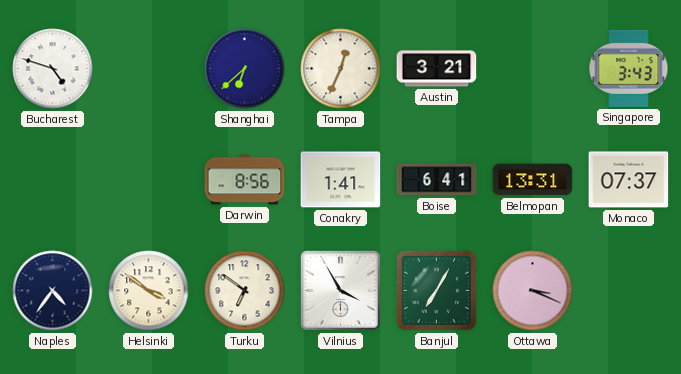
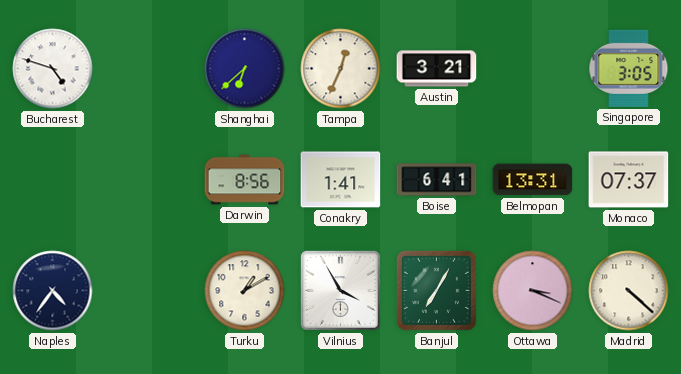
Singapore: 3:43 -> 3:05
Helsinki: 3:51 -> none
Turku: 6:51 -> 1:10
Madrid: none -> 4:22
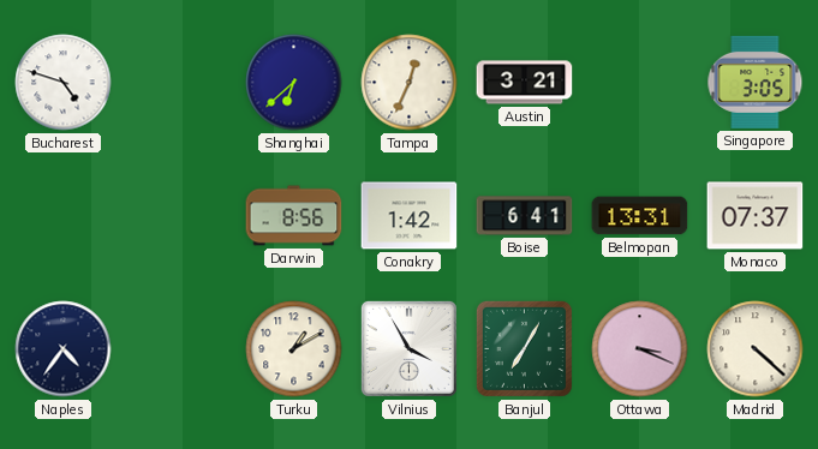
Conakry: 1:41 -> 1:42
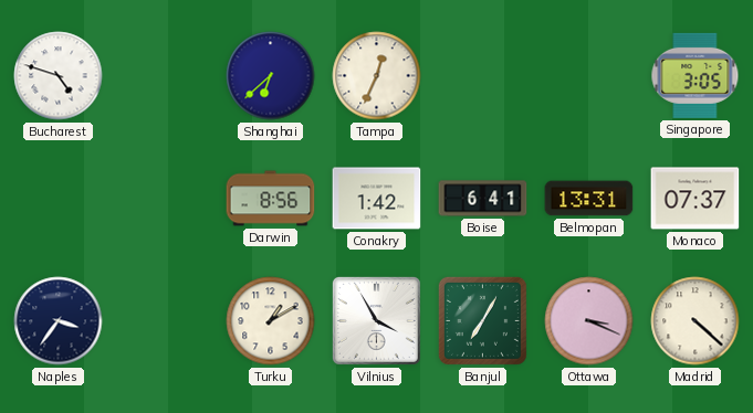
Austin: 3:21 -> none
Naples: 4:36 -> 3:36
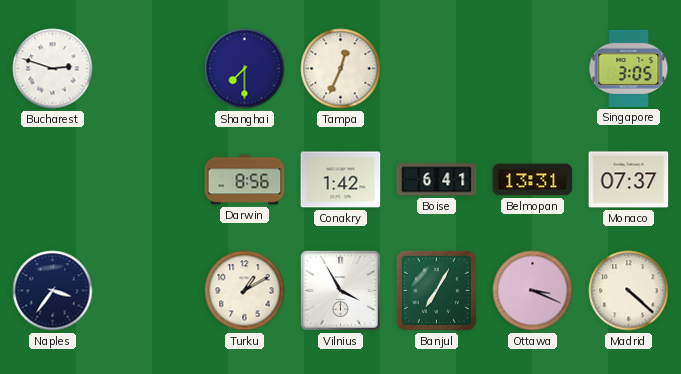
Bucharest: 4:48 -> 2:48
Shanghai: 6:38 -> 7:30
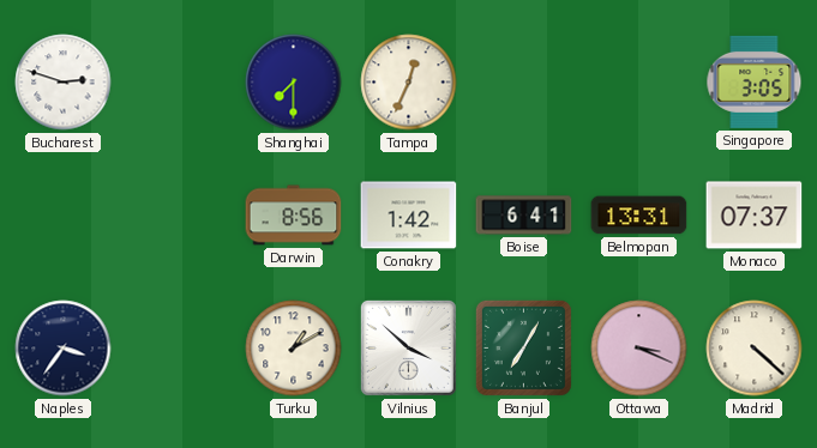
Vilnius: 3:55 -> 3:52
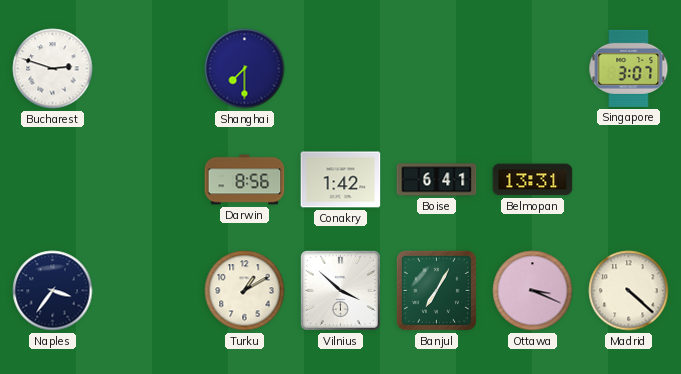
Tampa: 12:34 -> none
Singapore: 3:05 -> 3:07
Monaco: 07:37 -> none
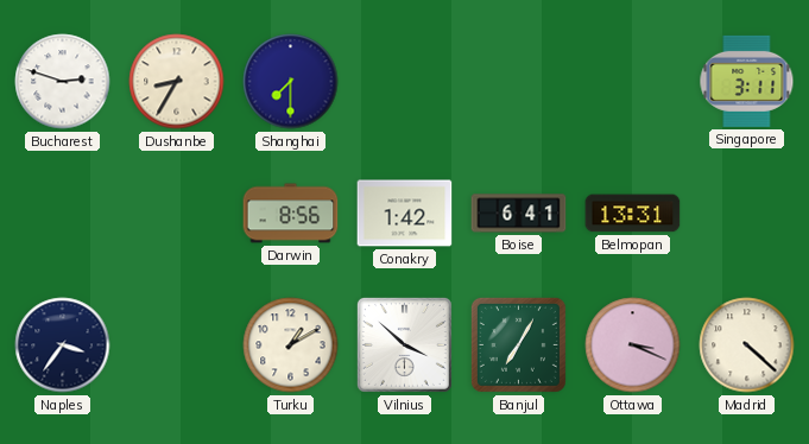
Dushanbe: none -> 8:35
Singapore: 3:07 -> 3:11
